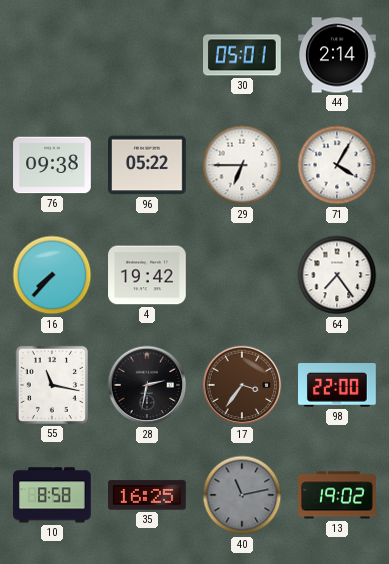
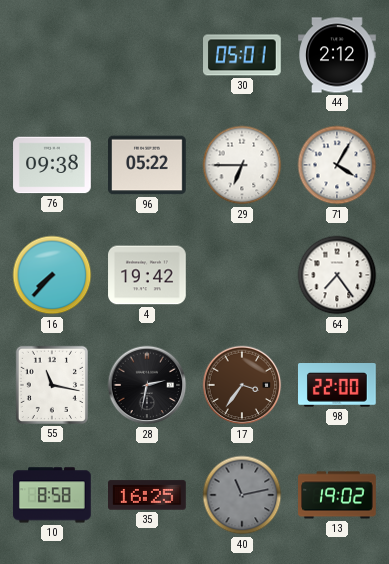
44: 2:14 -> 2:12
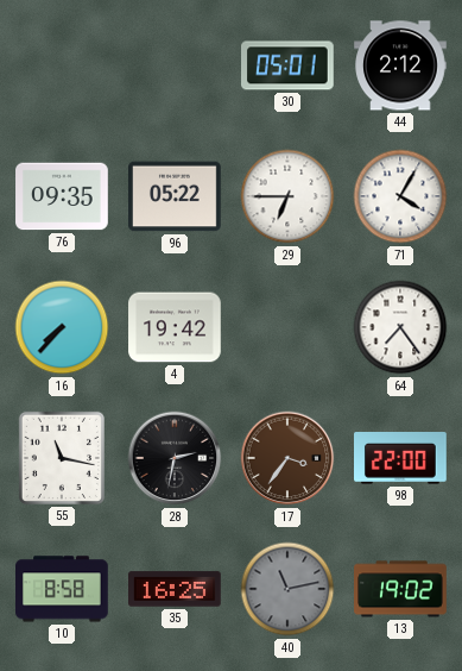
76: 09:38 -> 09:35
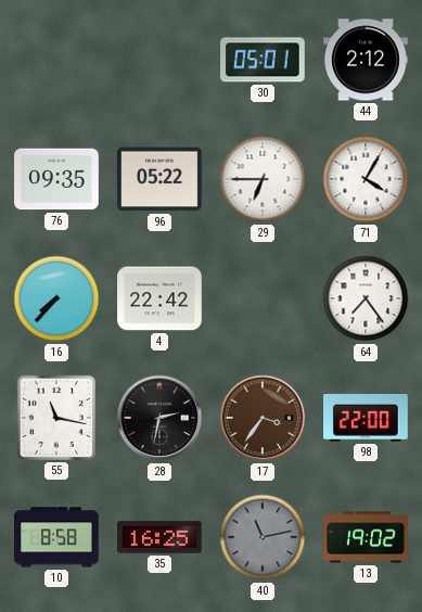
4: 19:42 -> 22:42
